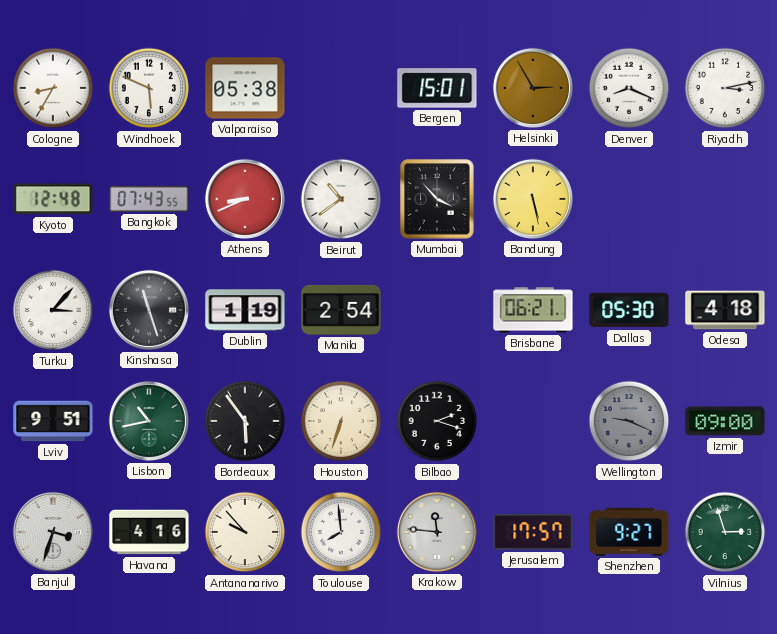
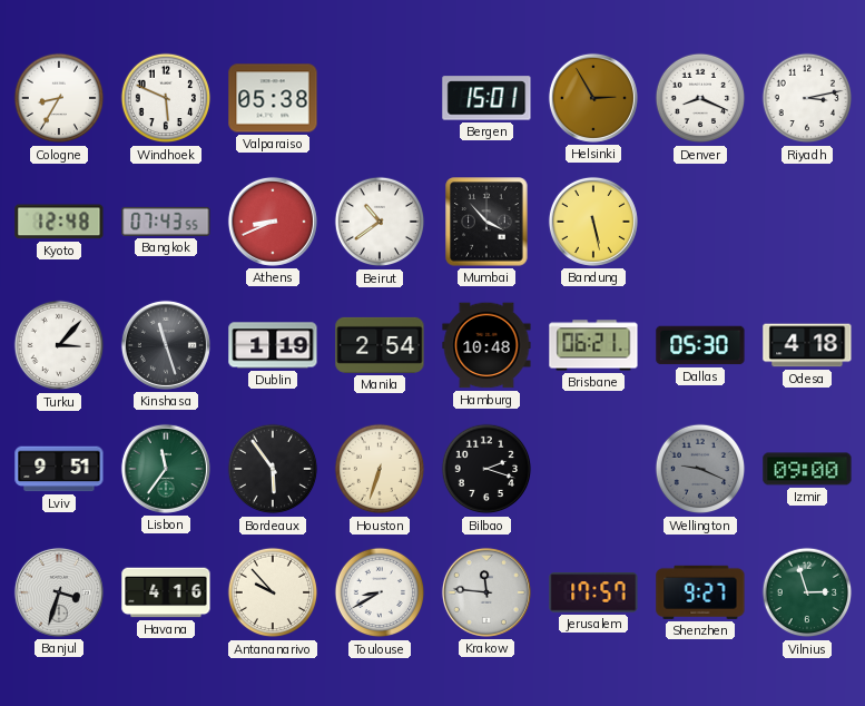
Hamburg: none -> 10:48
Lisbon: 10:43 -> 11:36
Toulouse: 7:59 -> 8:40
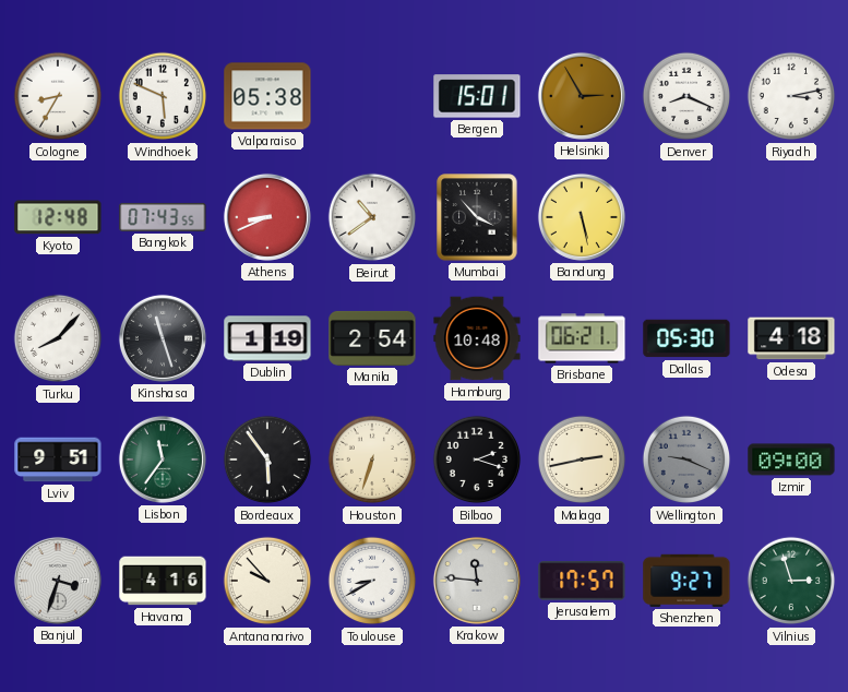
Turku: 3:07 -> 8:07
Malaga: none -> 2:43
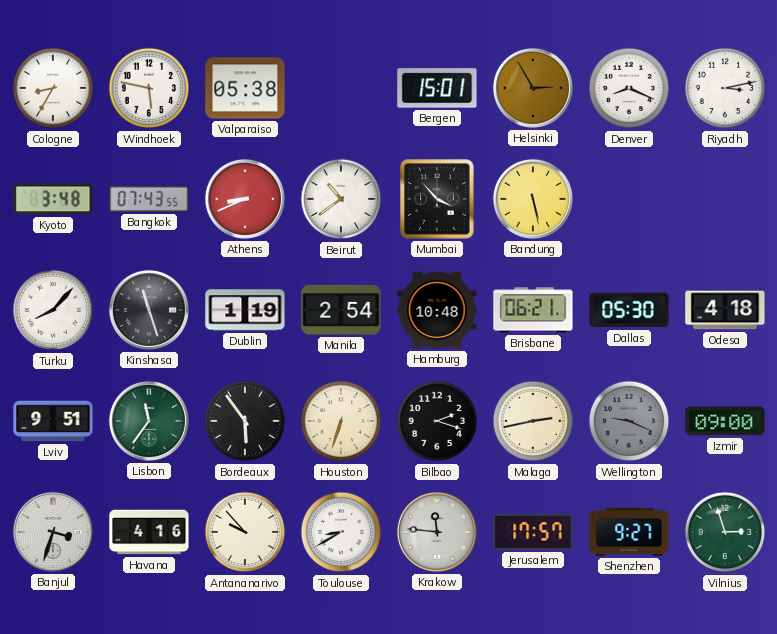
Windhoek: 5:49 -> 5:47
Kyoto: 12:48 -> 3:48
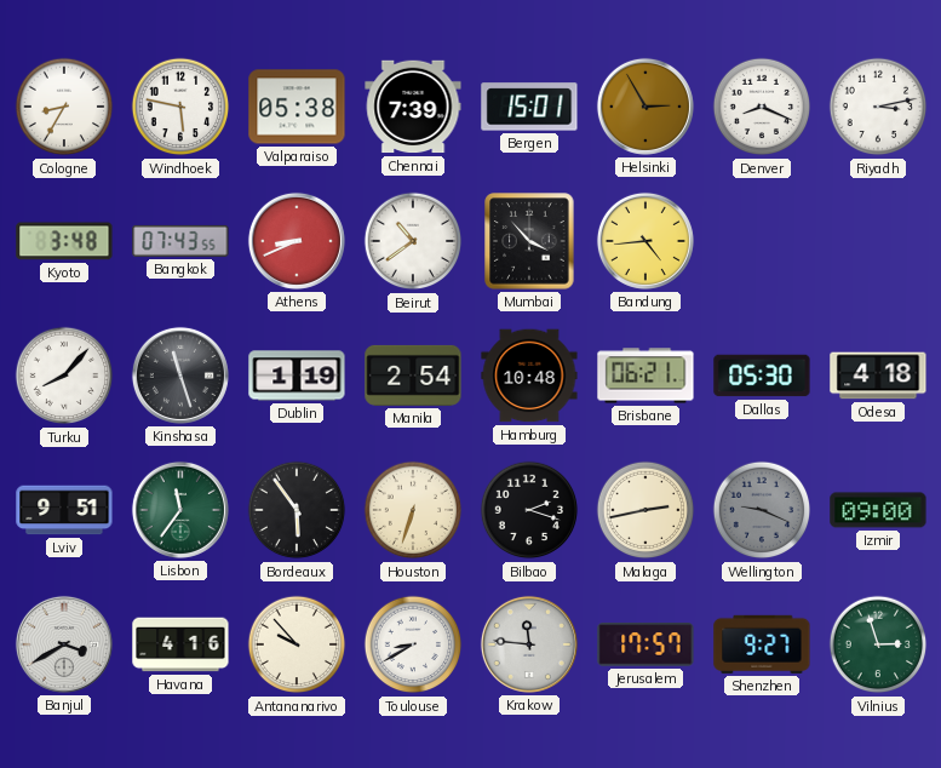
Chennai: none -> 7:39
Bandung: 5:28 -> 4:44
Banjul: 3:33 -> 3:40
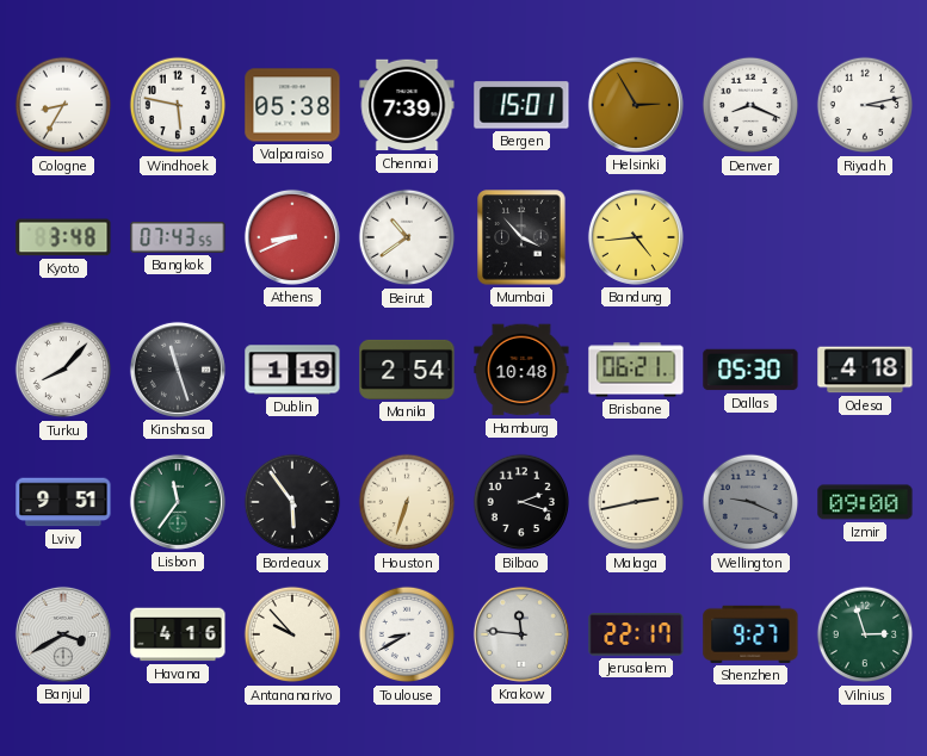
Jerusalem: 17:57 -> 22:17
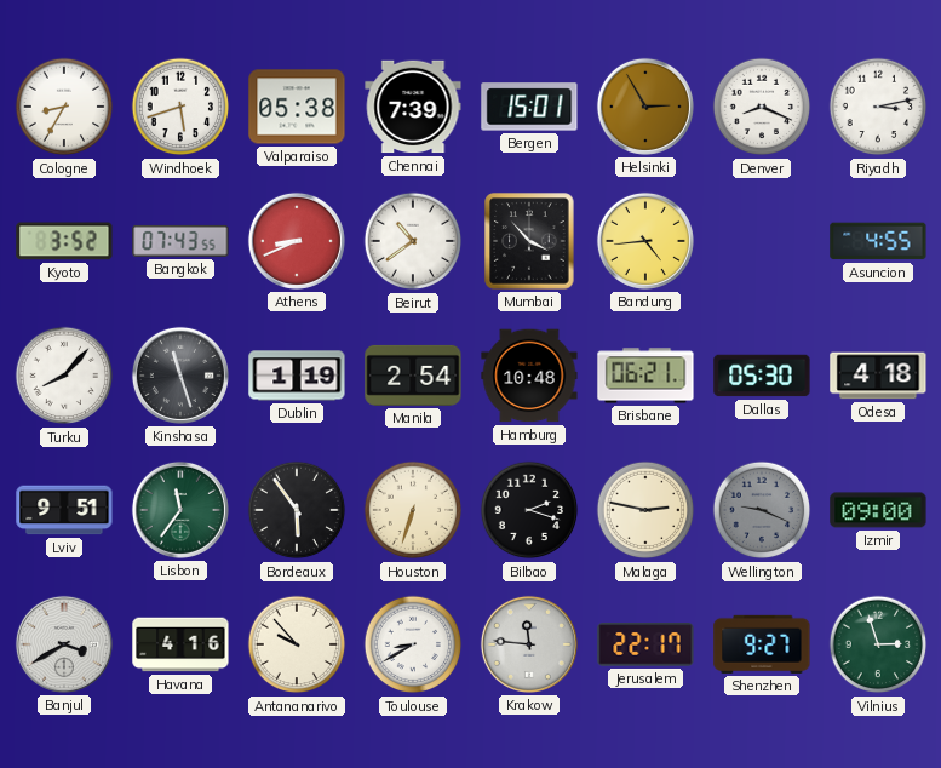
Windhoek: 5:47 -> 5:42
Kyoto: 3:48 -> 3:52
Asuncion: none -> 4:55
Malaga: 2:43 -> 2:47
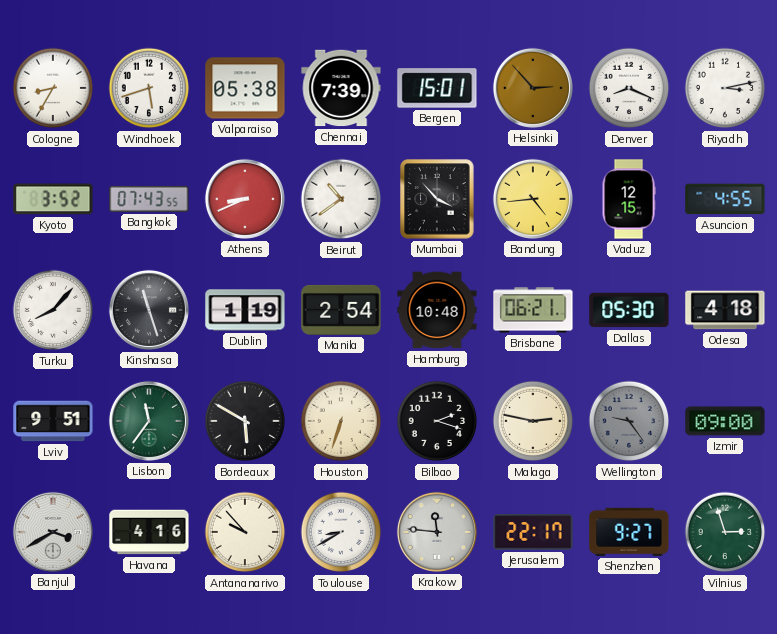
Helsinki: 2:55 -> 2:53
Vaduz: none -> 12:15
Bordeaux: 5:54 -> 5:50
Wellington: 9:19 -> 9:24
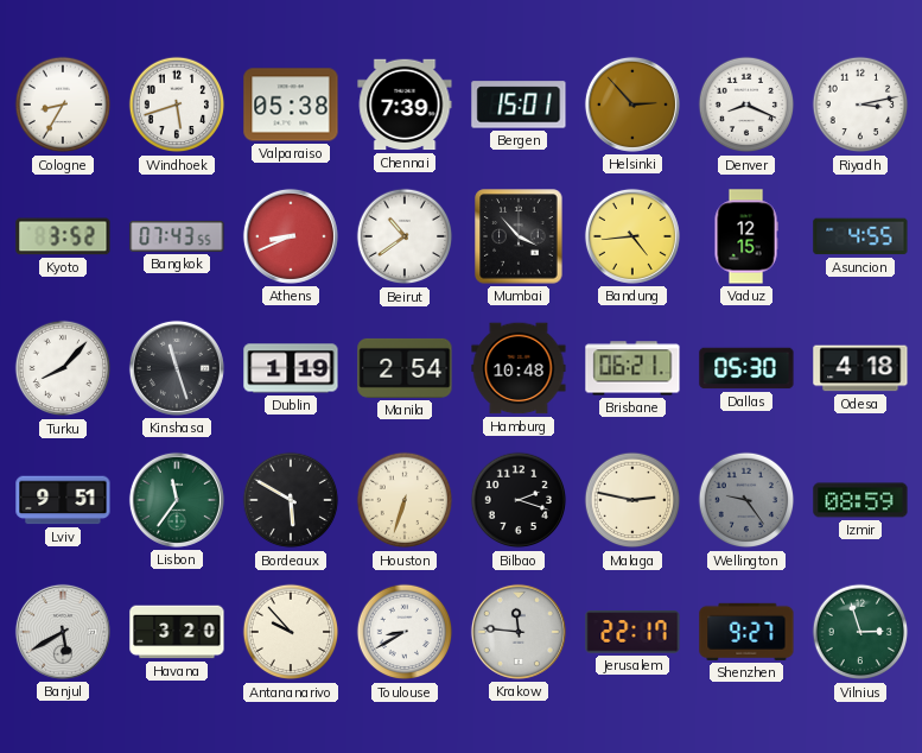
Izmir: 09:00 -> 08:59
Banjul: 3:40 -> 5:40
Havana: 4:16 -> 3:20
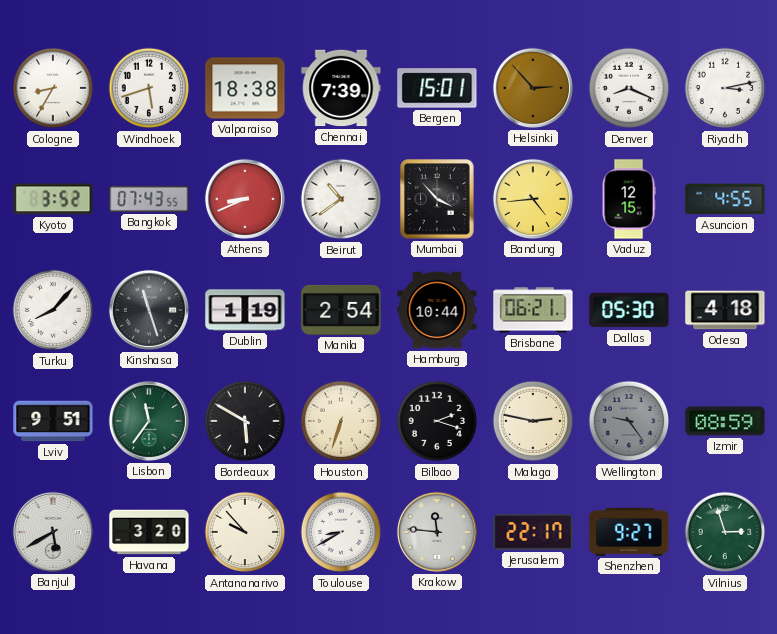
Valparaiso: 05:38 -> 18:38
Hamburg: 10:48 -> 10:44
